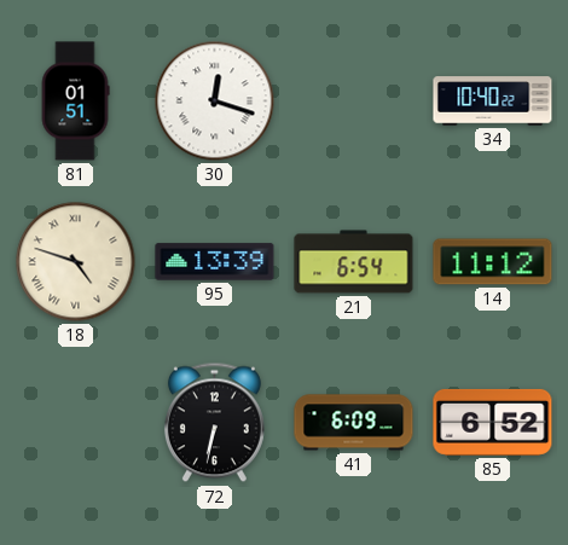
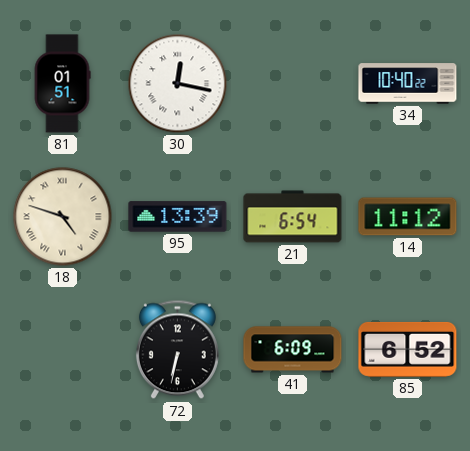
30: 12:18 -> 12:17
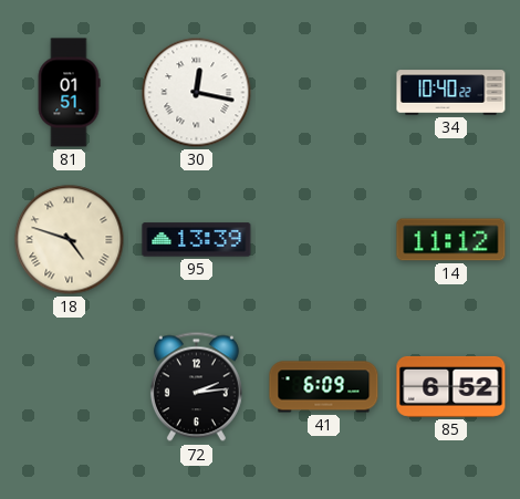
21: 6:54 -> none
72: 6:32 -> 2:14
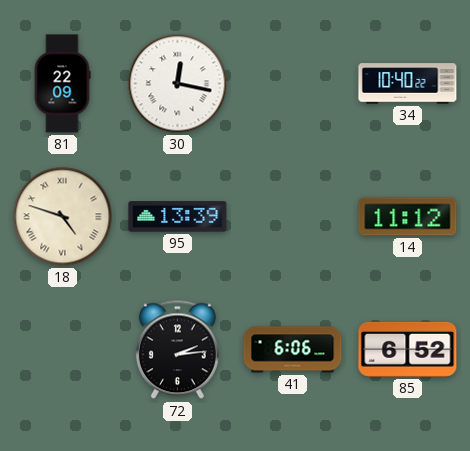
81: 01:51 -> 22:09
41: 6:09 -> 6:06
